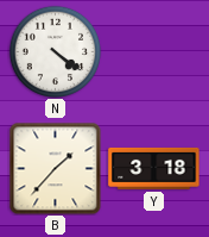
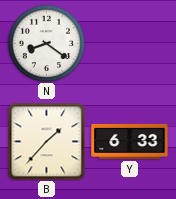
N: 4:21 -> 8:21
Y: 3:18 -> 6:33
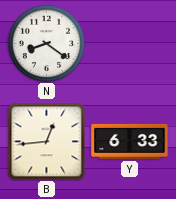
B: 1:37 -> 12:44
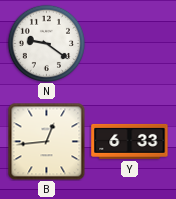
N: 8:21 -> 9:21
